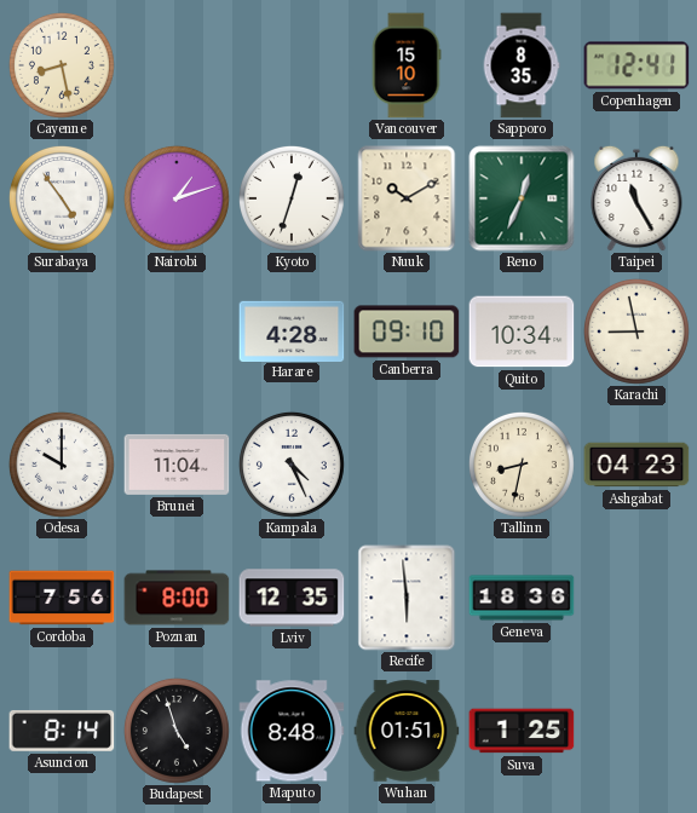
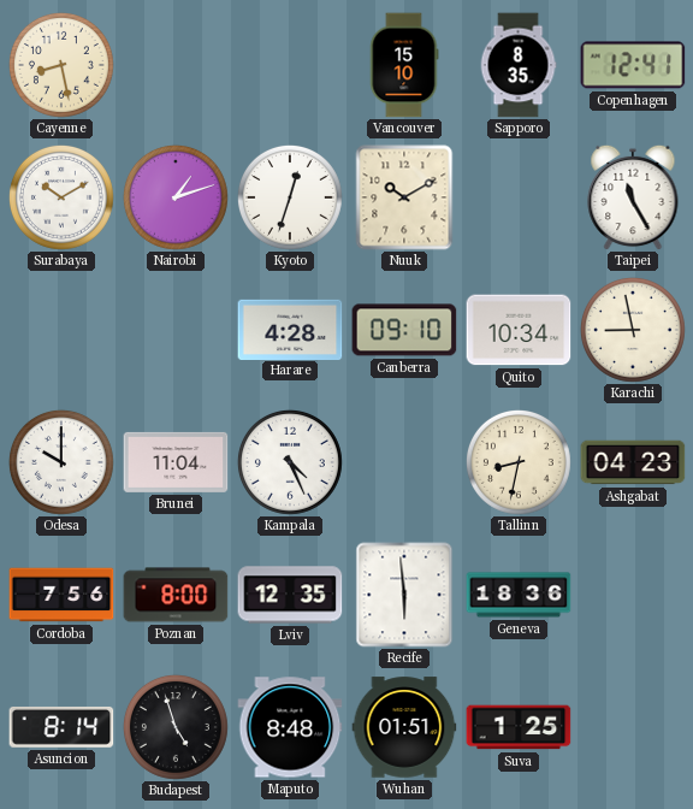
Surabaya: 4:54 -> 10:10
Reno: 12:34 -> none
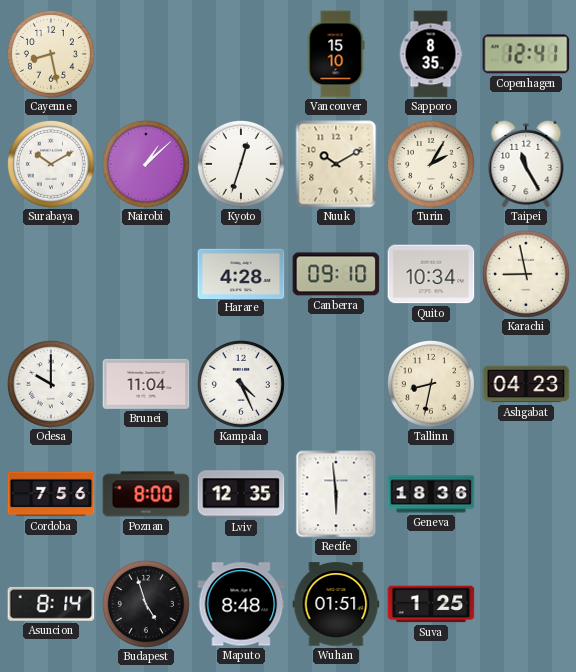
Nairobi: 1:12 -> 1:08
Turin: none -> 2:05
